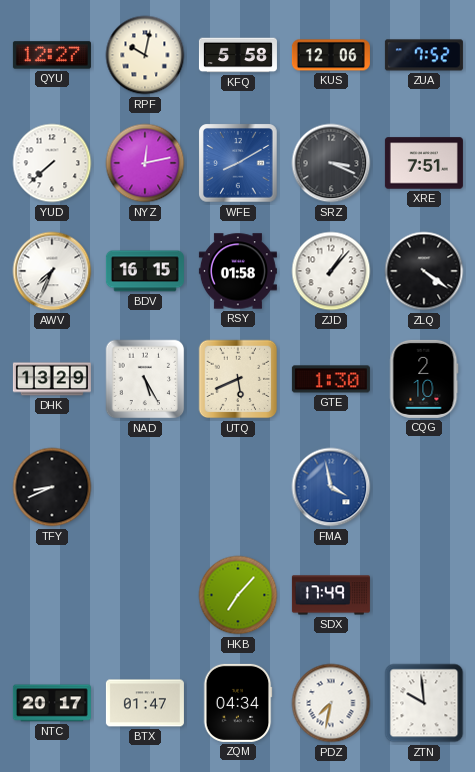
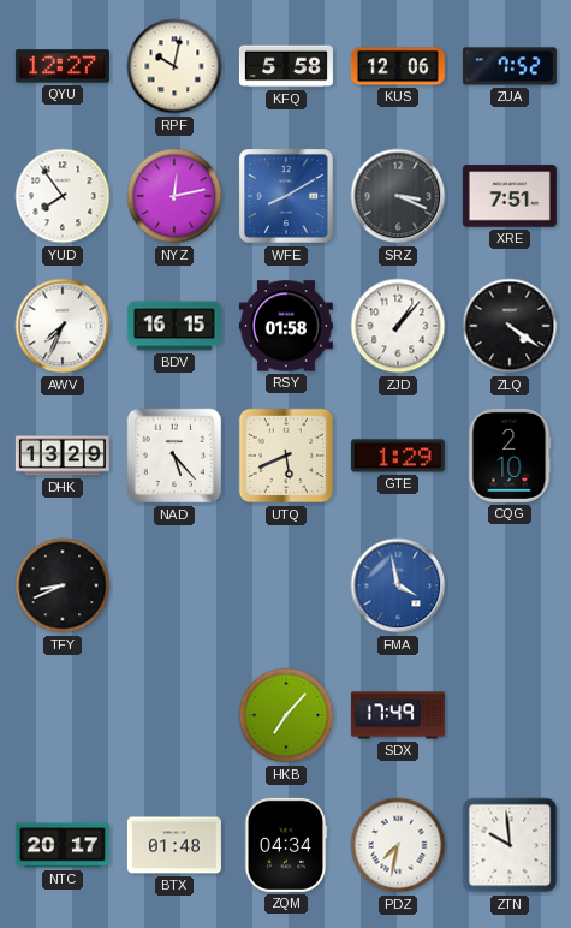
YUD: 7:38 -> 7:54
NAD: 5:25 -> 5:23
GTE: 1:30 -> 1:29
BTX: 01:47 -> 01:48
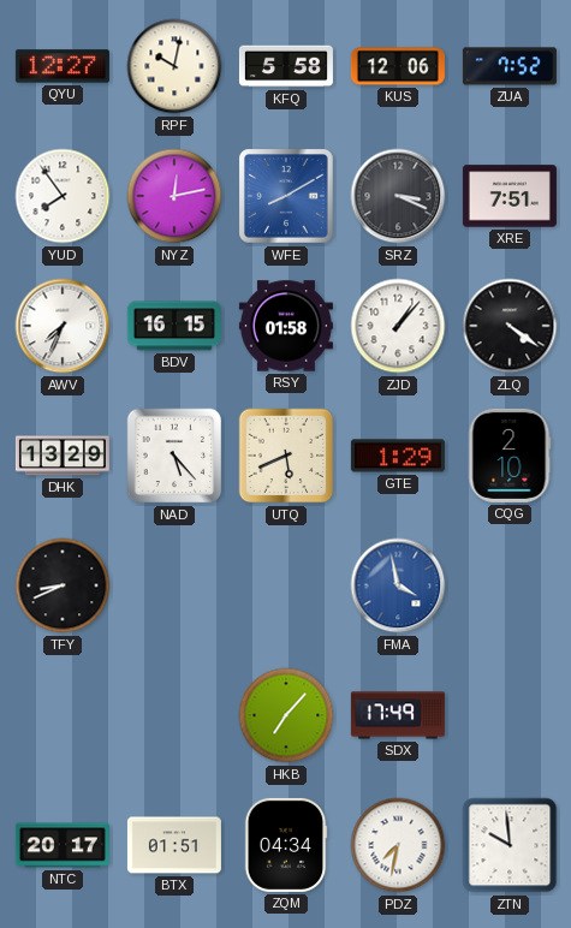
BTX: 01:48 -> 01:51
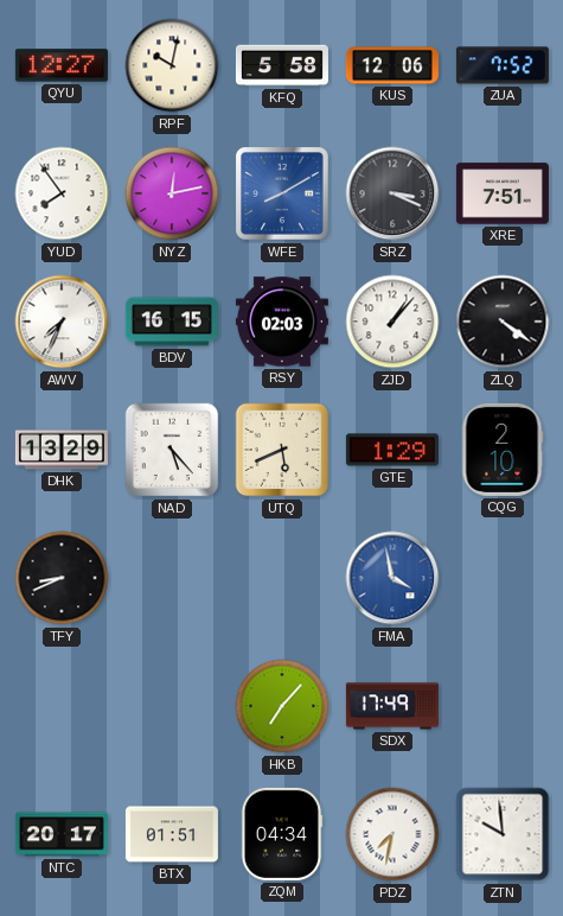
RSY: 01:58 -> 02:03
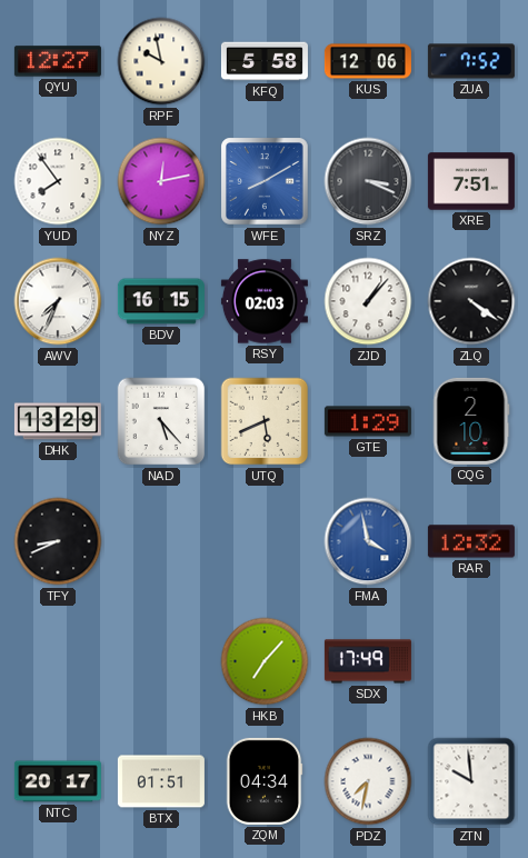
RPF: 10:02 -> 9:58
RAR: none -> 12:32
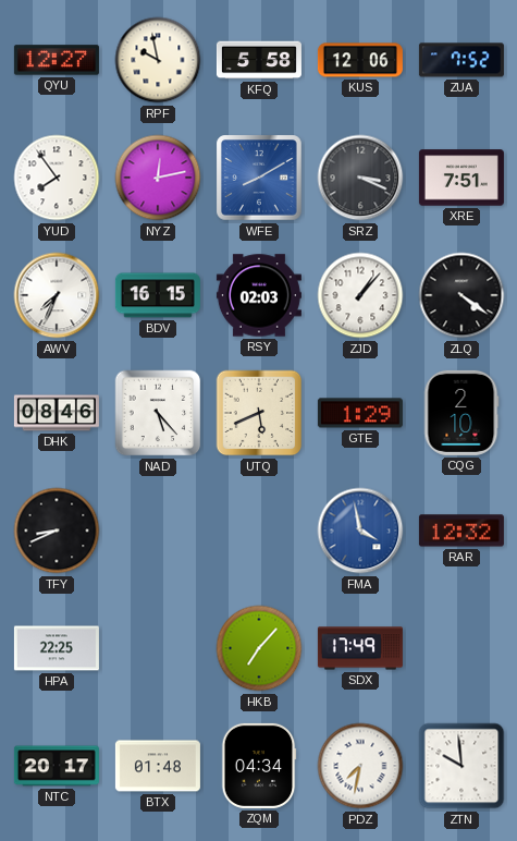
DHK: 13:29 -> 08:46
HPA: none -> 22:25
BTX: 01:51 -> 01:48
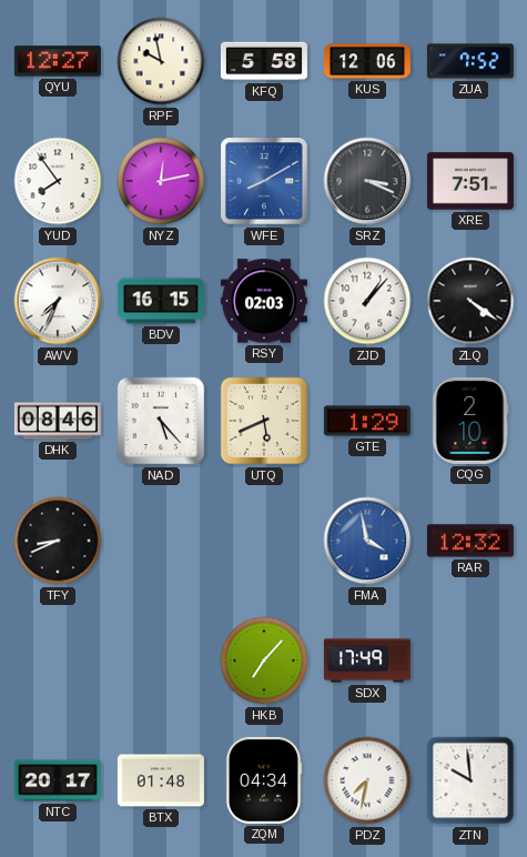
HPA: 22:25 -> none
